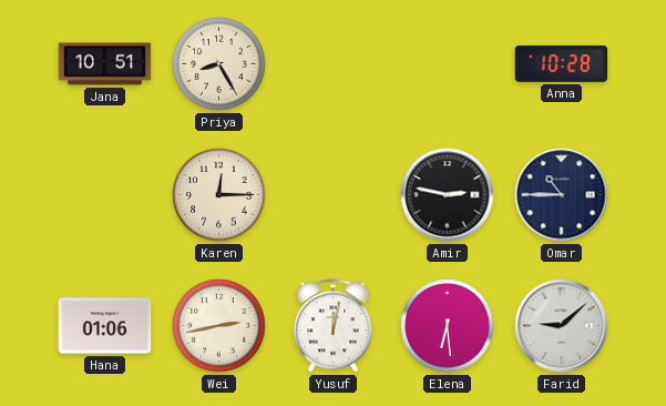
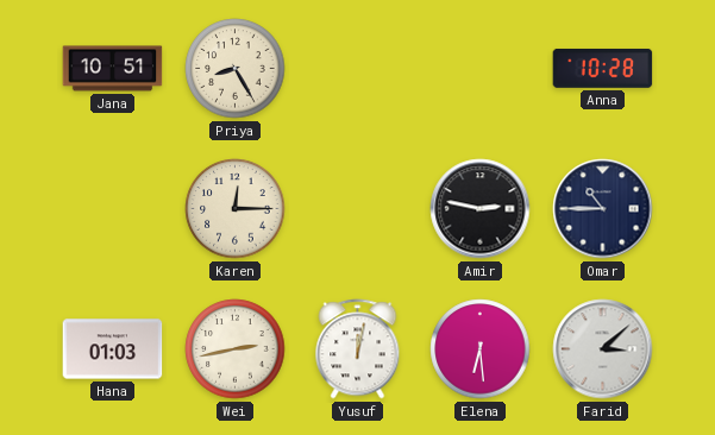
Hana: 01:06 -> 01:03
Farid: 9:08 -> 3:08
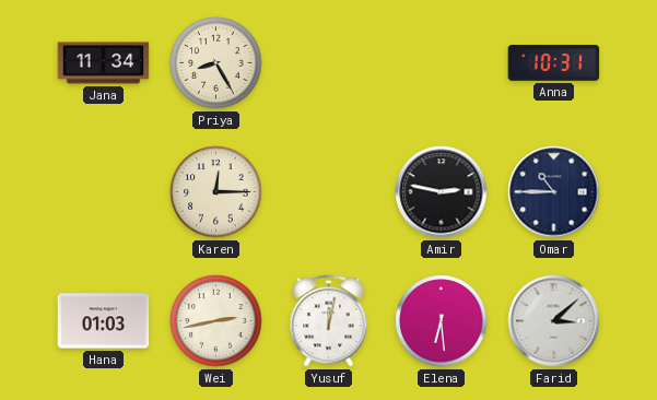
Jana: 10:51 -> 11:34
Anna: 10:28 -> 10:31
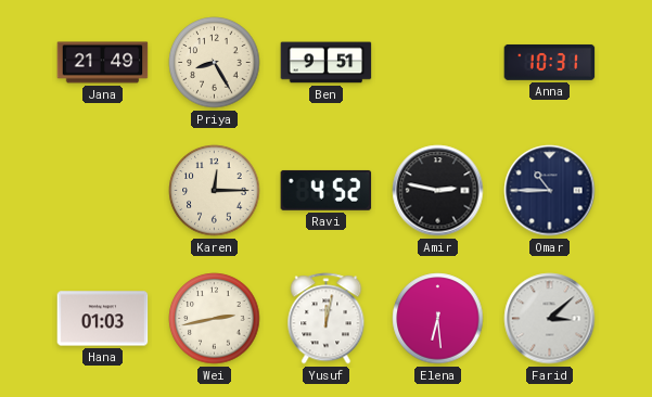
Jana: 11:34 -> 21:49
Ben: none -> 9:51
Ravi: none -> 4:52
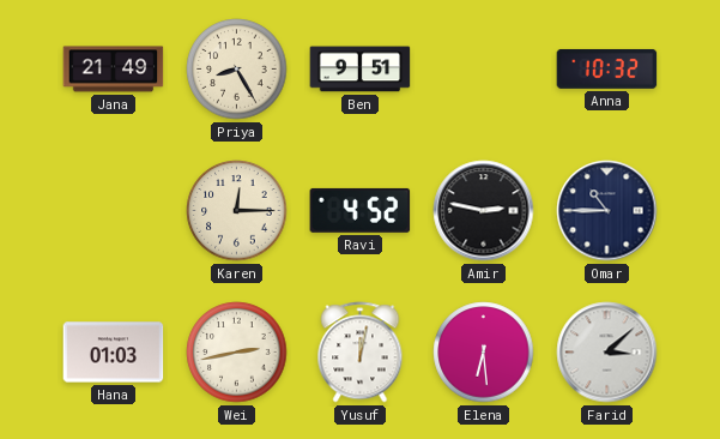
Anna: 10:31 -> 10:32
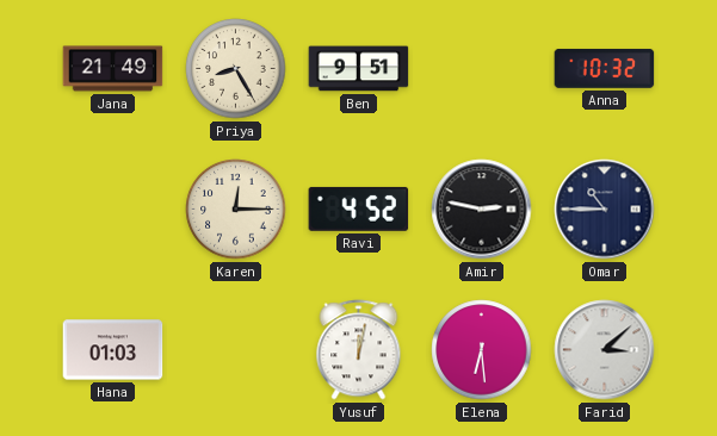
Wei: 2:43 -> none
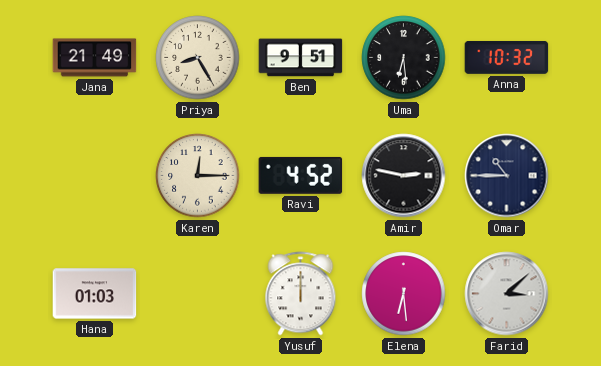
Uma: none -> 6:29
Yusuf: 12:02 -> 12:00
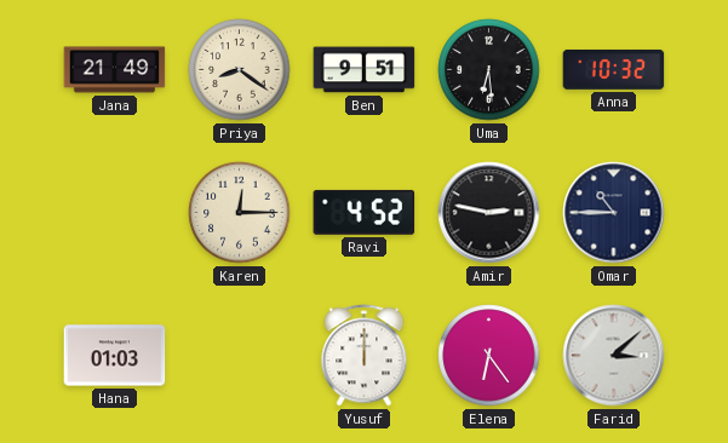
Priya: 8:25 -> 8:21
Elena: 6:29 -> 6:24
